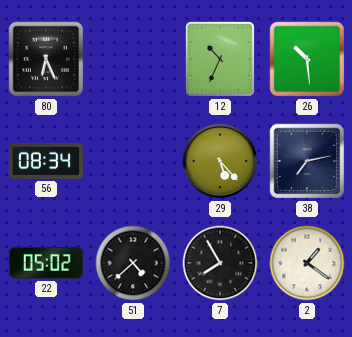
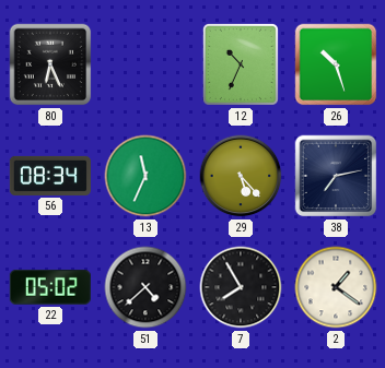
26: 10:29 -> 10:27
13: none -> 11:34
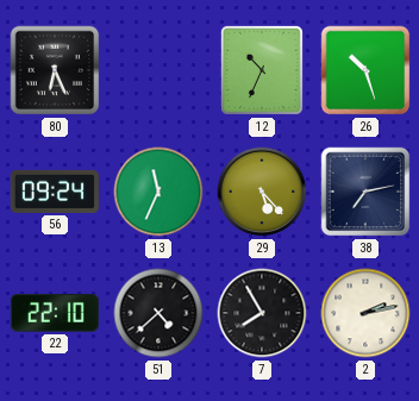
56: 08:34 -> 09:24
22: 05:02 -> 22:10
2: 1:21 -> 2:13
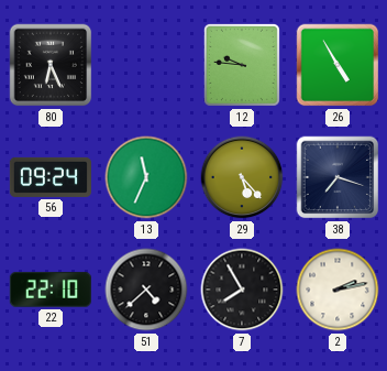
12: 10:34 -> 9:46
26: 10:27 -> 4:55
38: 7:13 -> 7:18
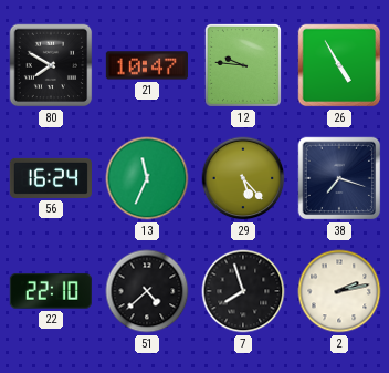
80: 6:26 -> 7:50
21: none -> 10:47
56: 09:24 -> 16:24
7: 7:55 -> 7:57
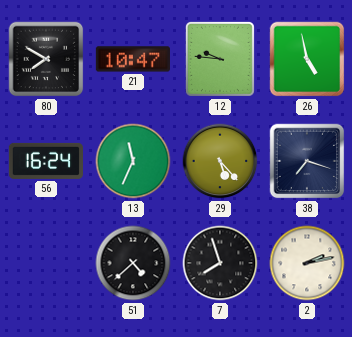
26: 4:55 -> 4:58
22: 22:10 -> none
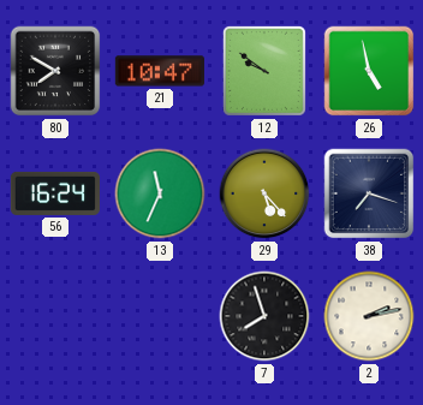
12: 9:46 -> 9:51
51: 4:38 -> none
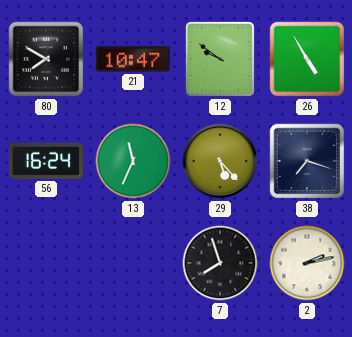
26: 4:58 -> 4:55
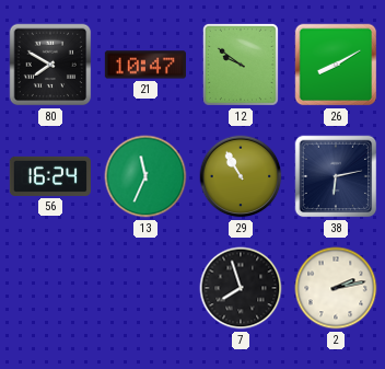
26: 4:55 -> 8:10
29: 5:23 -> 10:55
38: 7:18 -> 6:13
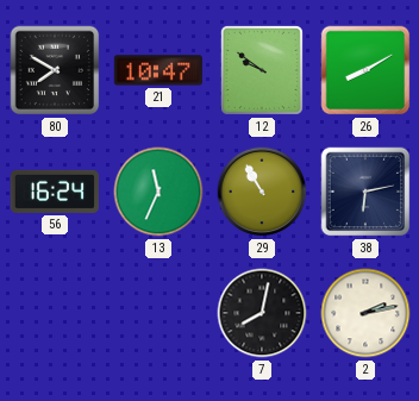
7: 7:57 -> 8:02
